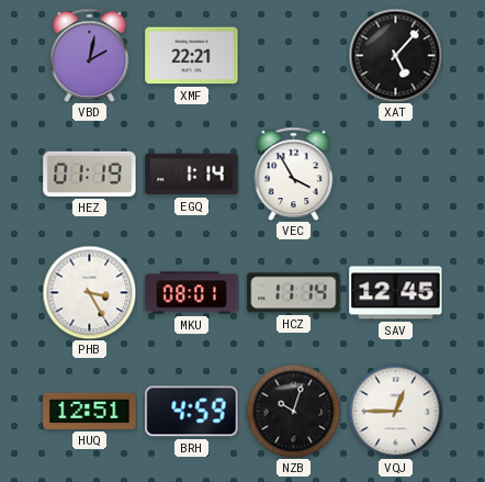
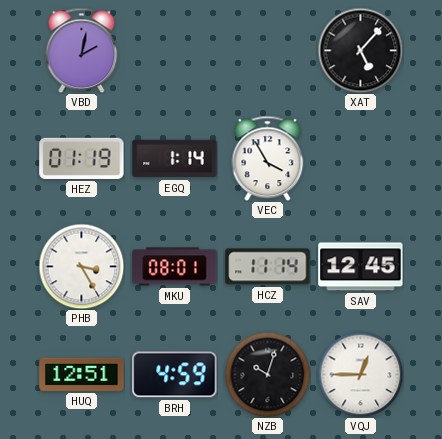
XMF: 22:21 -> none
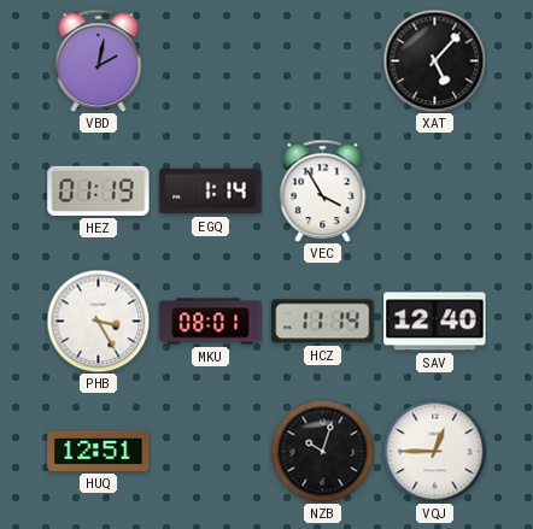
SAV: 12:45 -> 12:40
BRH: 4:59 -> none
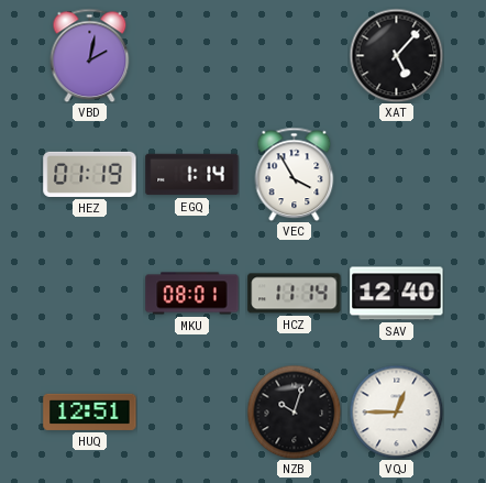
PHB: 3:25 -> none
